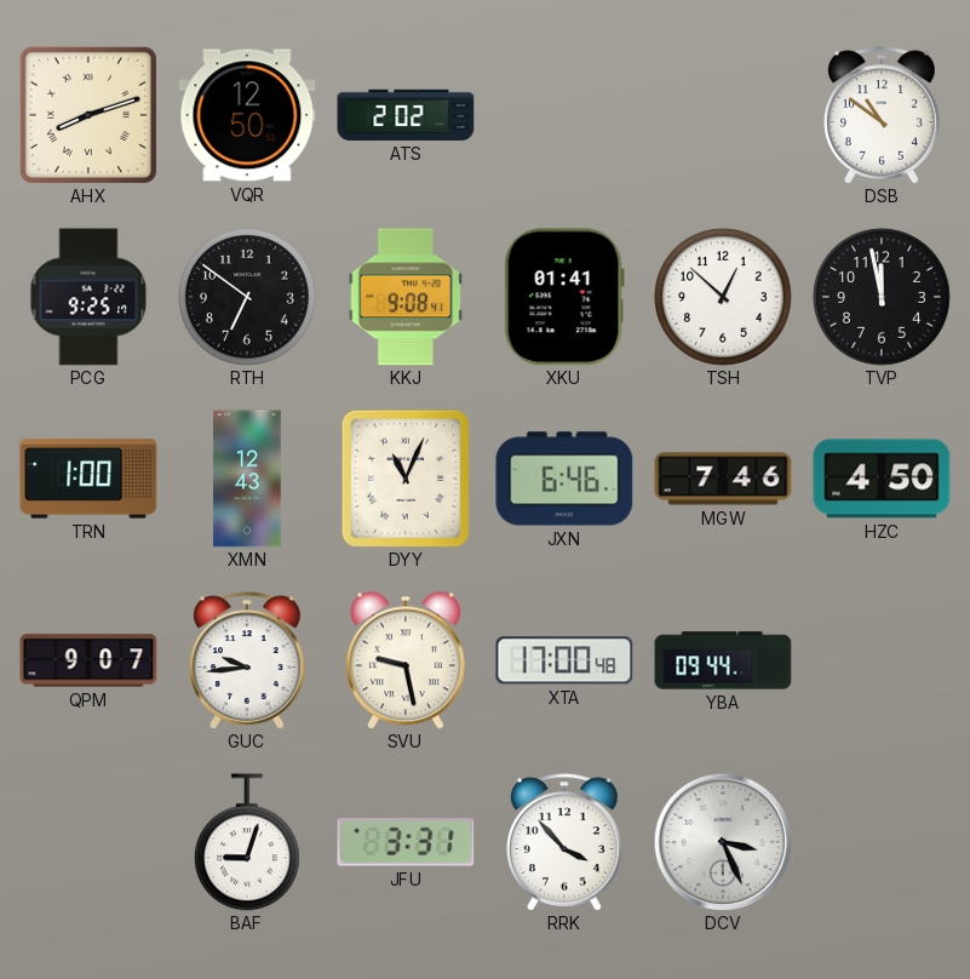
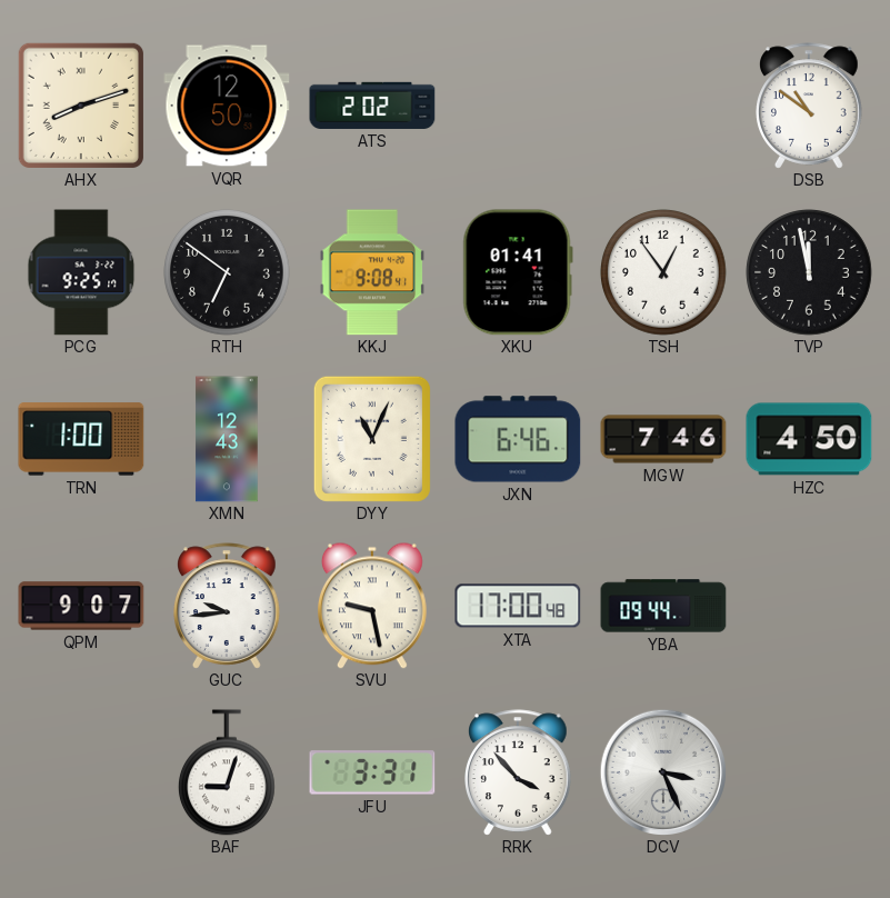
TSH: 12:52 -> 12:54
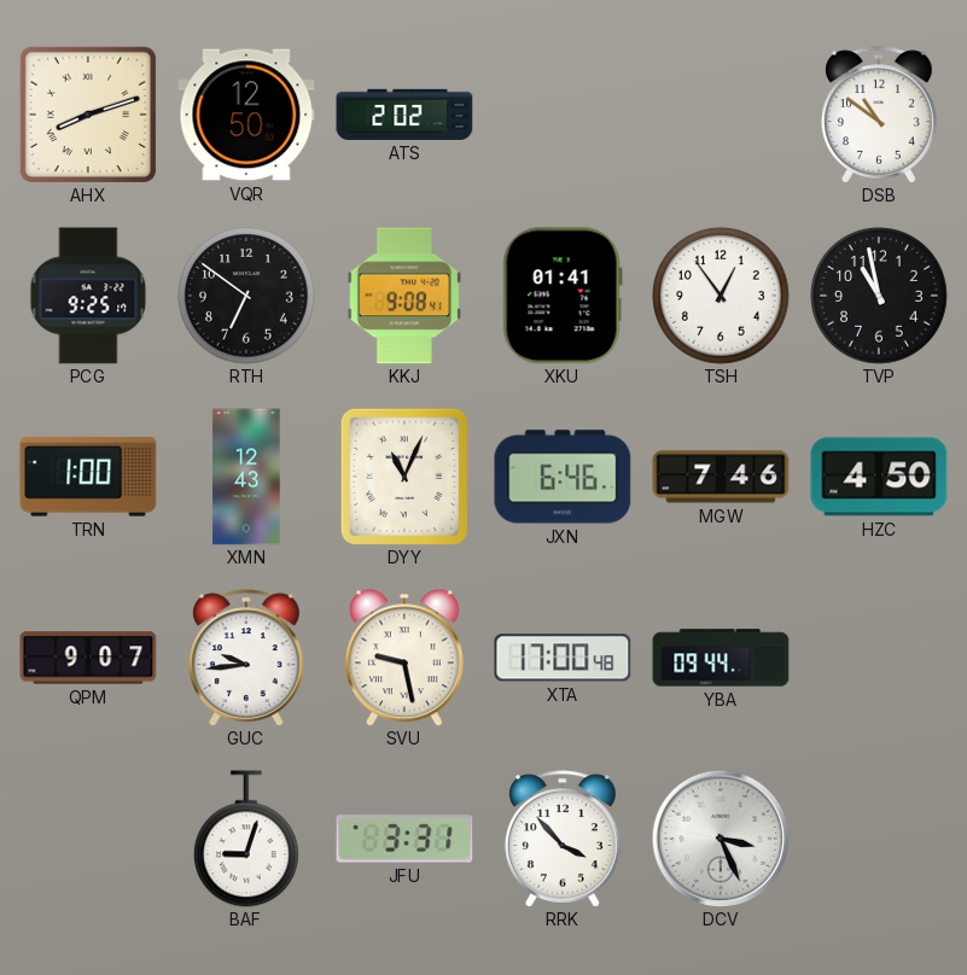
TVP: 11:58 -> 10:58
